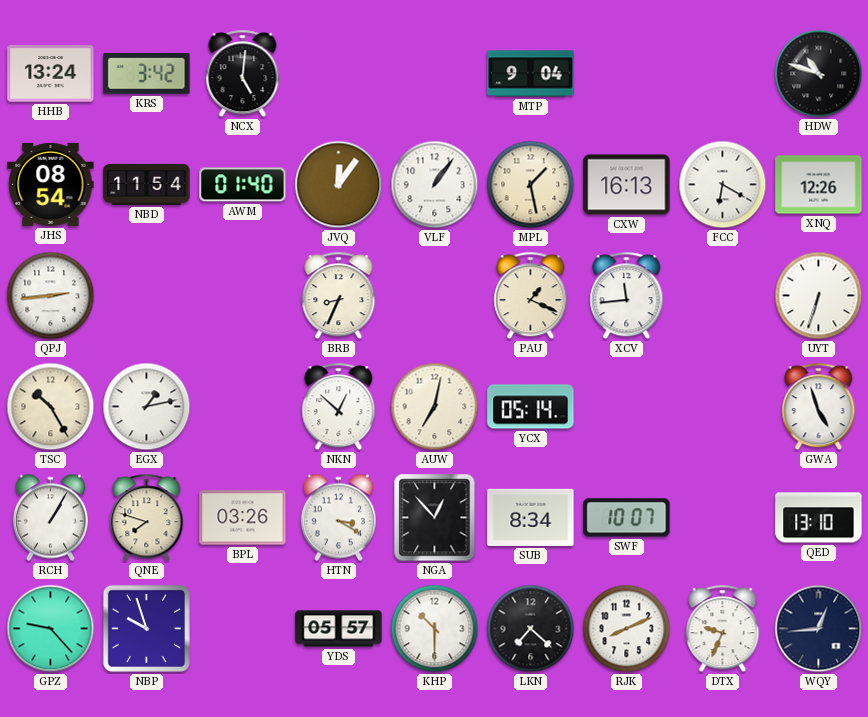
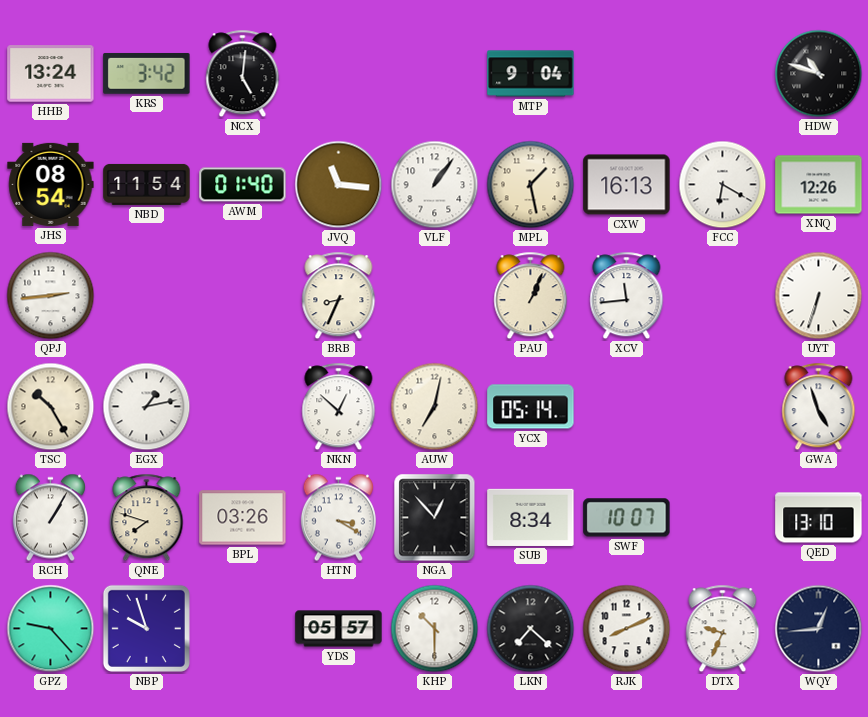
JVQ: 12:06 -> 11:16
PAU: 1:19 -> 1:04
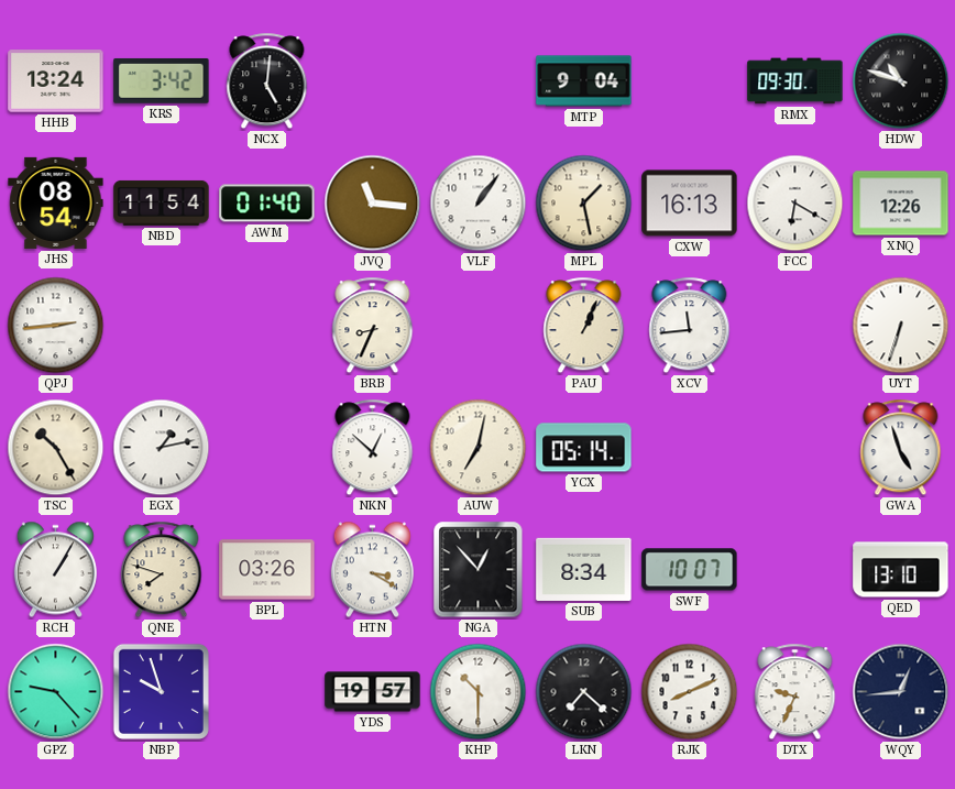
RMX: none -> 09:30
YDS: 05:57 -> 19:57
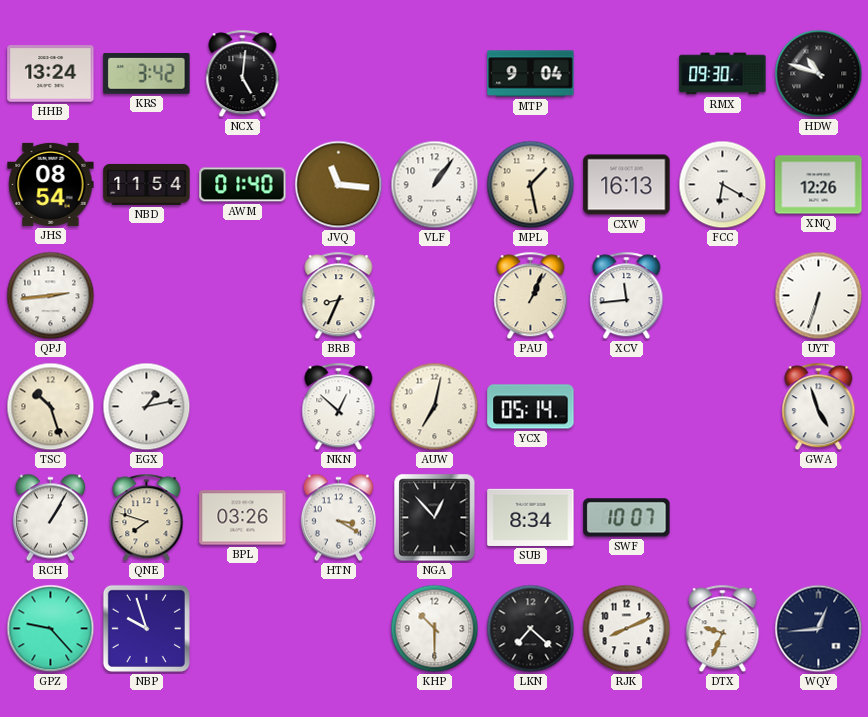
TSC: 10:25 -> 10:27
QED: 13:10 -> none
YDS: 19:57 -> none
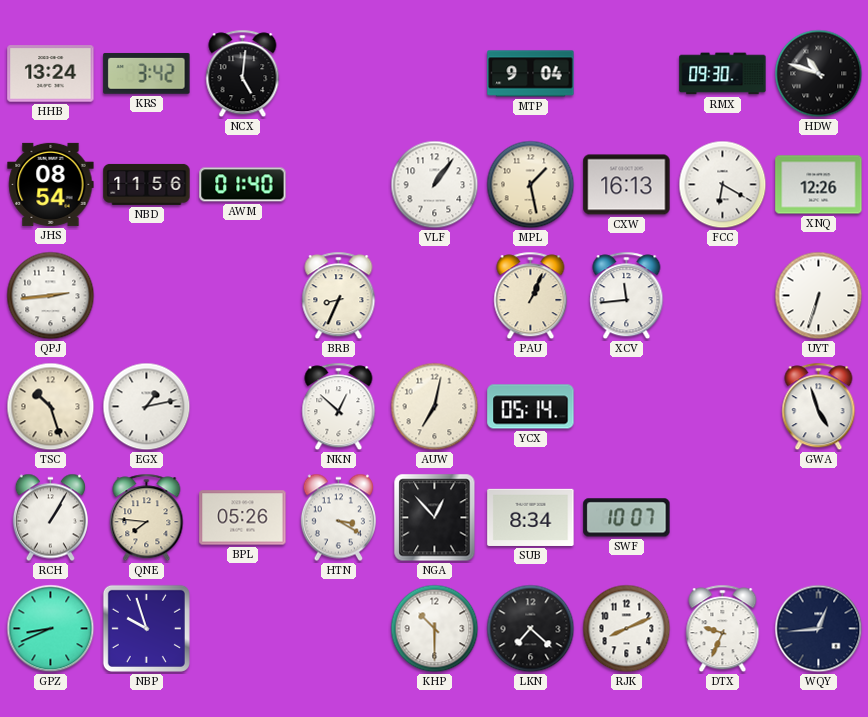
NBD: 11:54 -> 11:56
JVQ: 11:16 -> none
QNE: 7:48 -> 7:46
BPL: 03:26 -> 05:26
GPZ: 9:23 -> 8:41
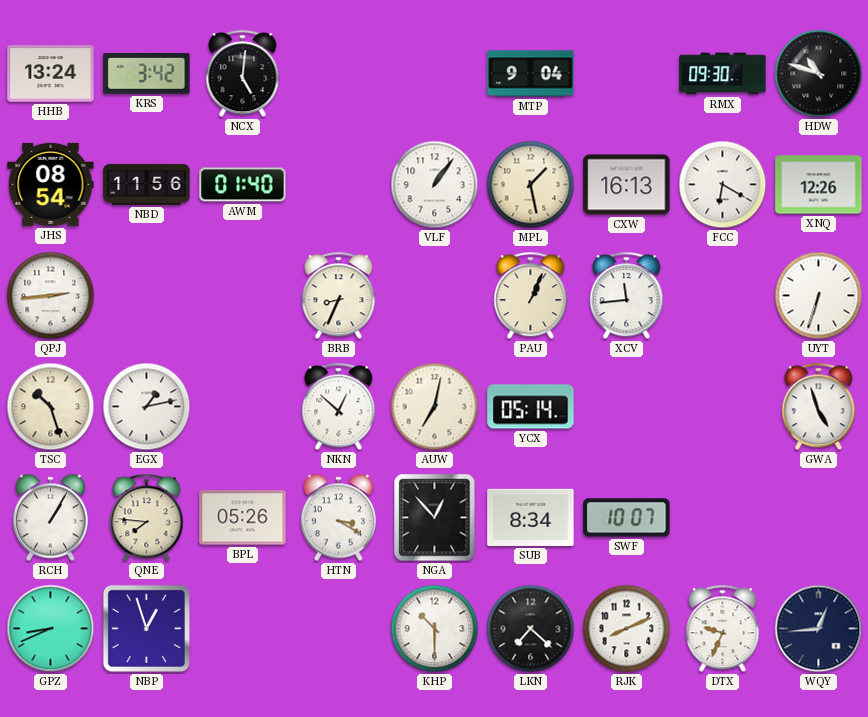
NBP: 9:57 -> 12:57
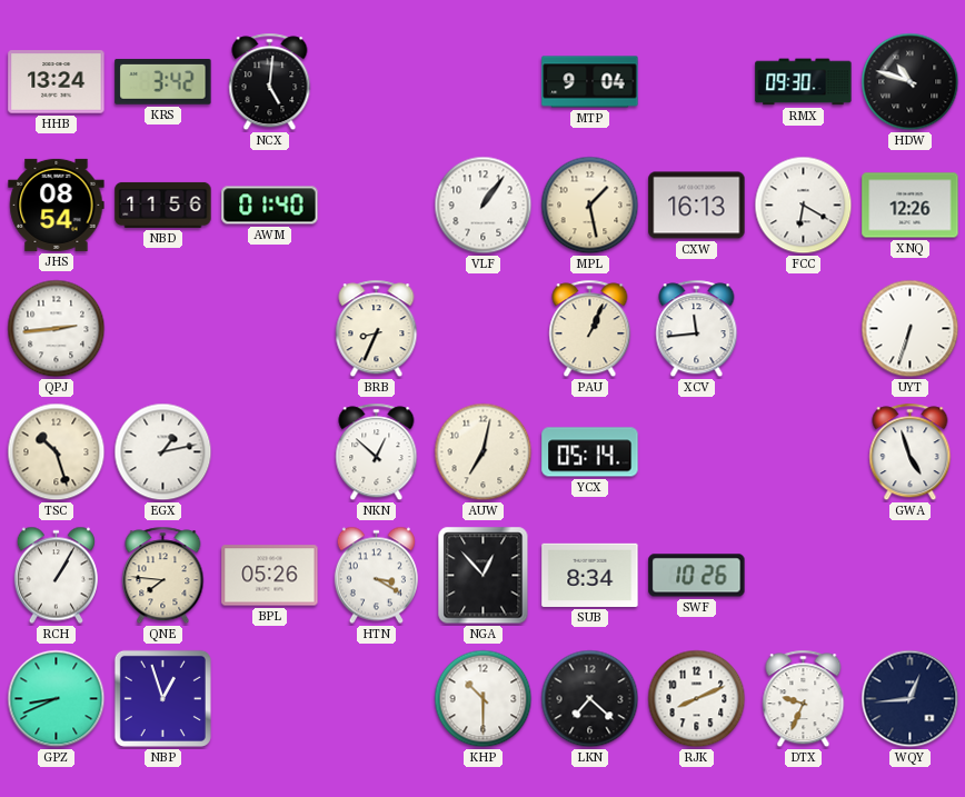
SWF: 10:07 -> 10:26
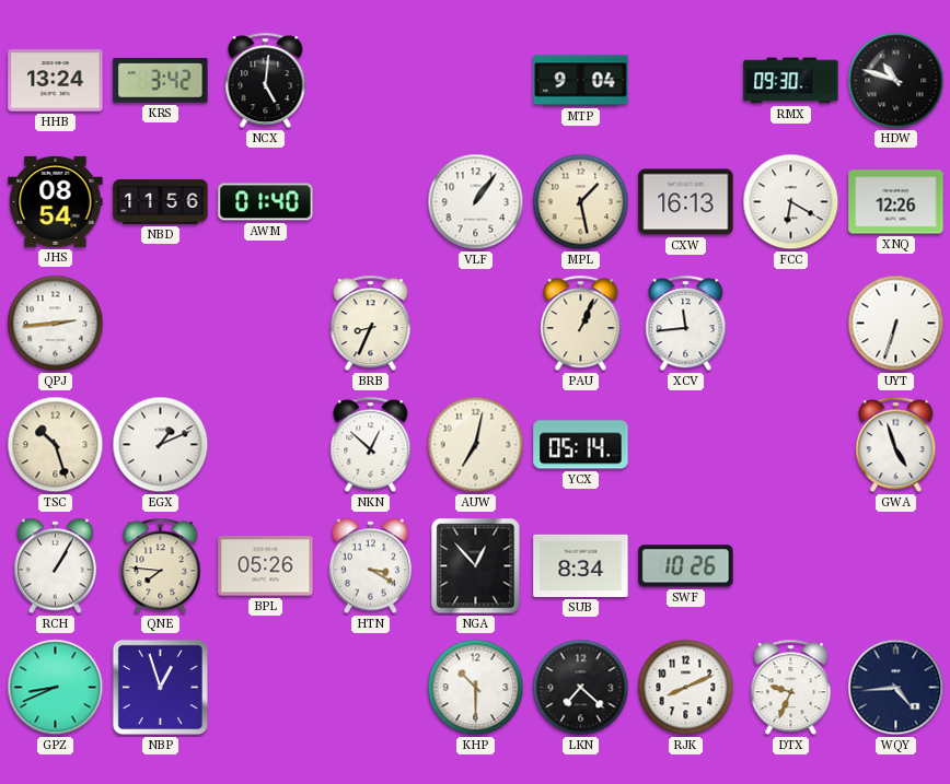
EGX: 1:13 -> 1:11
WQY: 12:44 -> 4:44
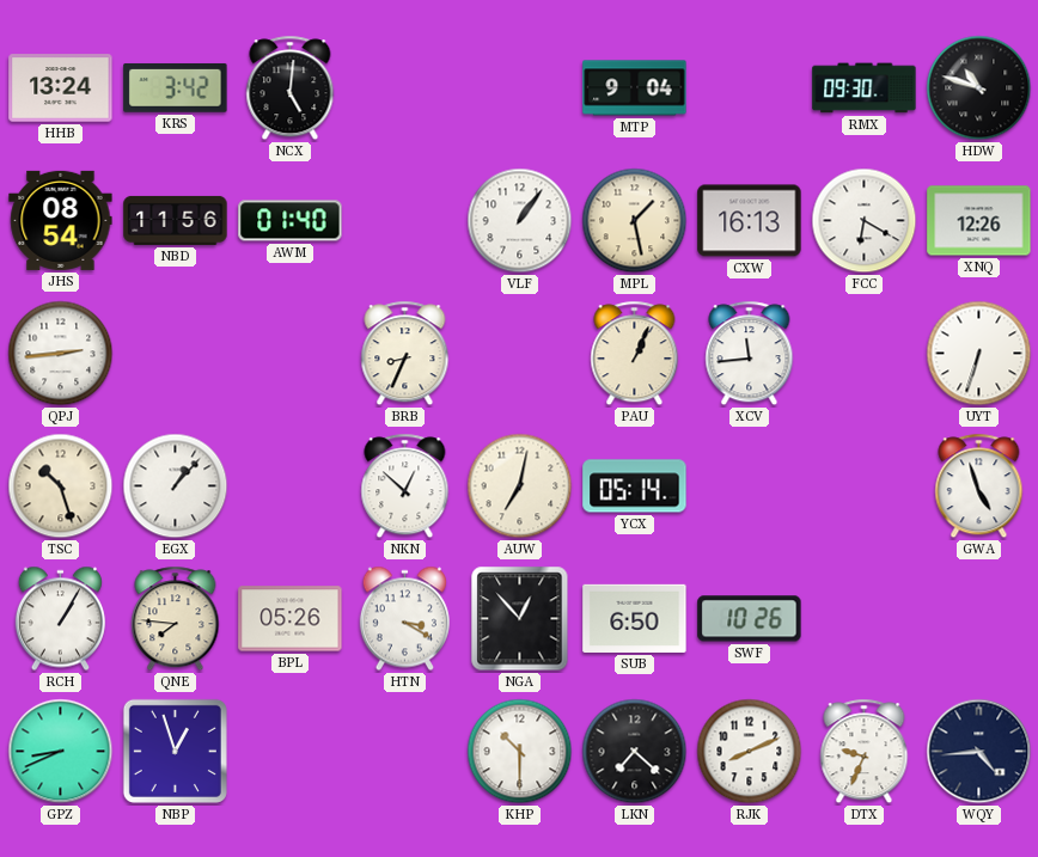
EGX: 1:11 -> 1:07
SUB: 8:34 -> 6:50
